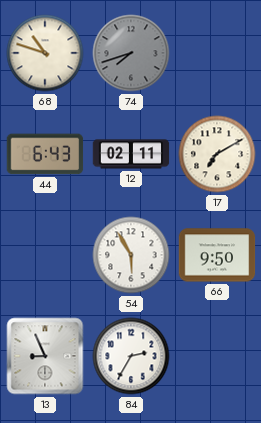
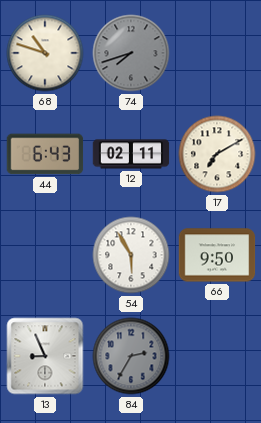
84 dial: white -> grey
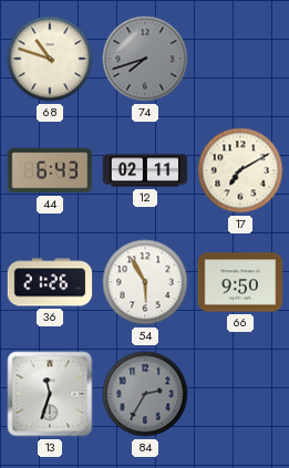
36: none -> 21:26
13: 8:56 -> 11:33
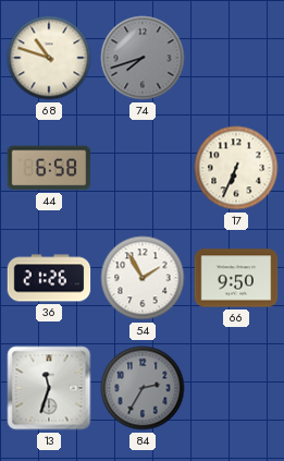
44: 6:43 -> 6:58
12: 02:11 -> none
17: 7:10 -> 6:34
54: 5:55 -> 1:55
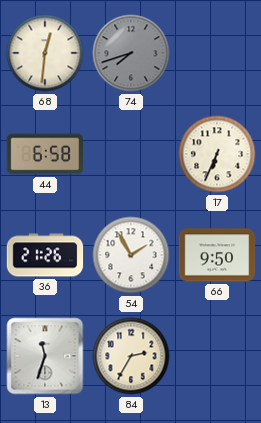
68: 10:48 -> 12:31
84 dial: grey -> cream
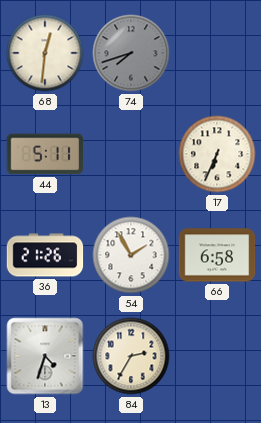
44: 6:58 -> 5:11
66: 9:50 -> 6:58
13: 11:33 -> 4:33
